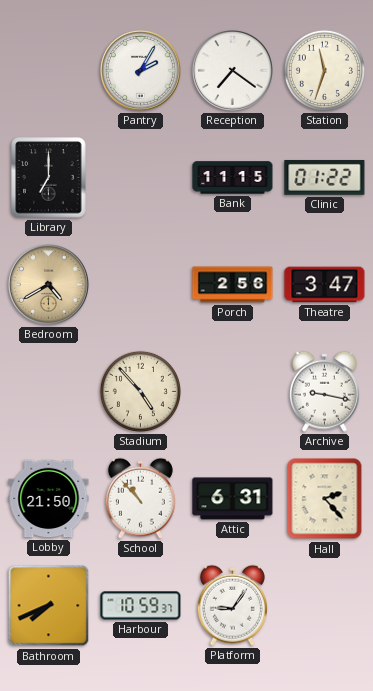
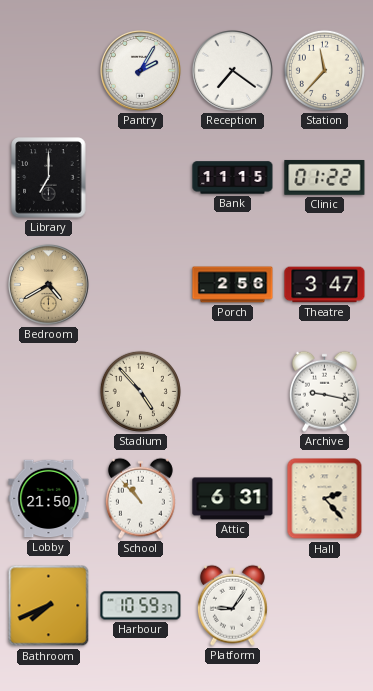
Station: 11:33 -> 11:37
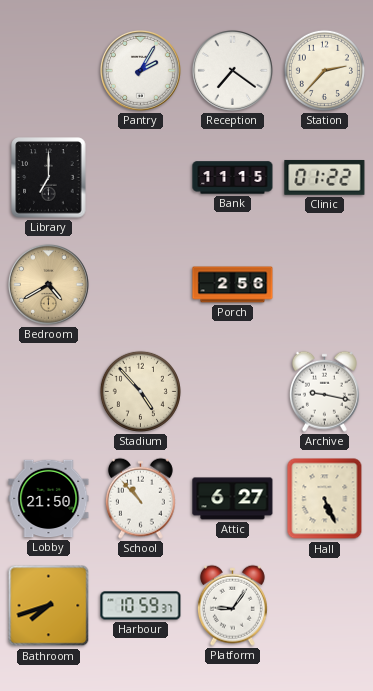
Station: 11:37 -> 2:37
Theatre: 3:47 -> none
Attic: 6:31 -> 6:27
Hall: 2:23 -> 5:26
Bathroom: 7:41 -> 7:42
